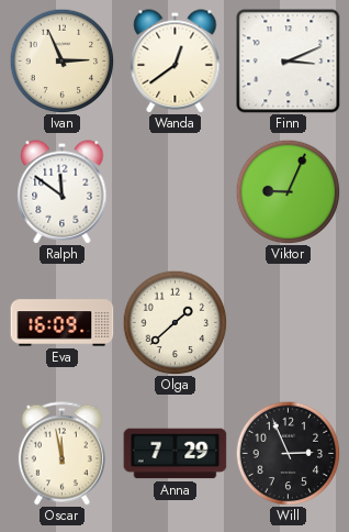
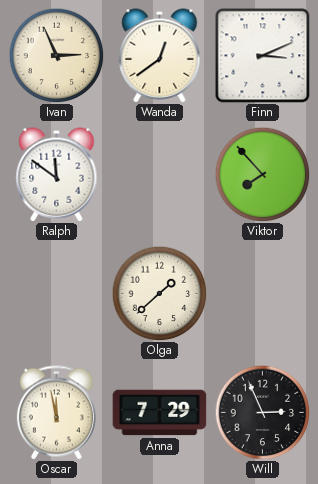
Viktor: 9:04 -> 7:53
Eva: 16:09 -> none
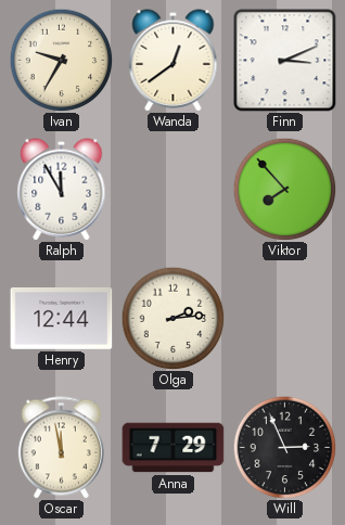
Ivan: 2:56 -> 9:35
Ralph: 11:51 -> 11:55
Henry: none -> 12:44
Olga: 1:38 -> 2:14
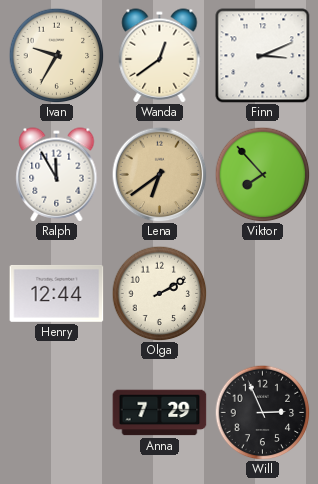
Lena: none -> 6:39
Olga: 2:14 -> 2:10
Oscar: 11:58 -> none
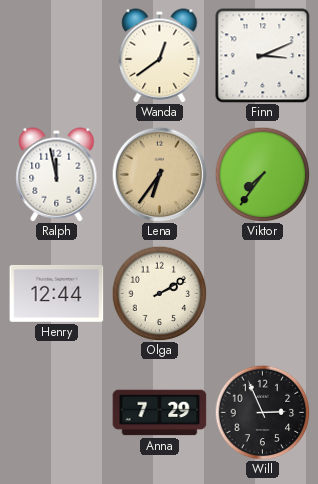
Ivan: 9:35 -> none
Ralph: 11:55 -> 11:58
Lena: 6:39 -> 6:36
Viktor: 7:53 -> 7:36
